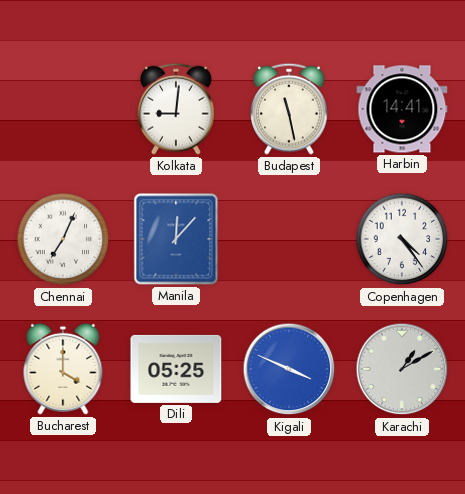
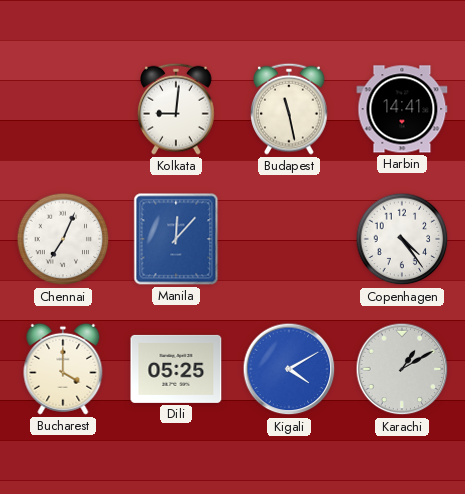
Kigali: 3:49 -> 4:10
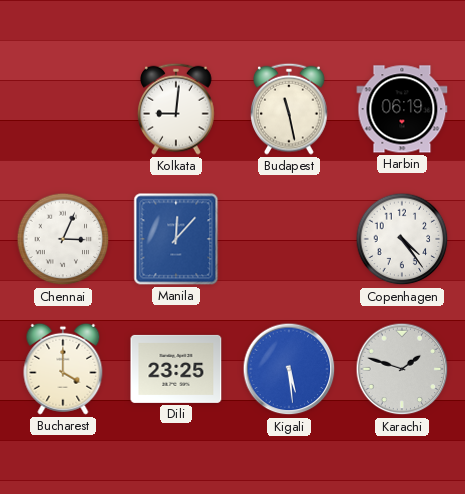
Harbin: 14:41 -> 06:19
Chennai: 7:04 -> 3:04
Dili: 05:25 -> 23:25
Kigali: 4:10 -> 5:29
Karachi: 1:10 -> 1:48
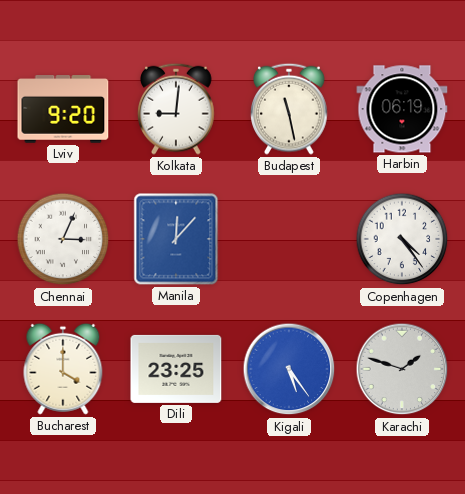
Lviv: none -> 9:20
Kigali: 5:29 -> 5:24
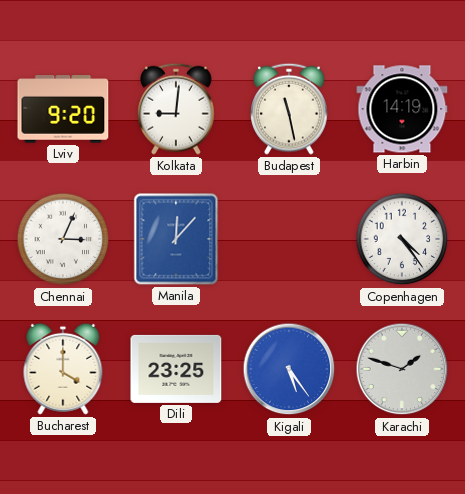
Harbin: 06:19 -> 14:19
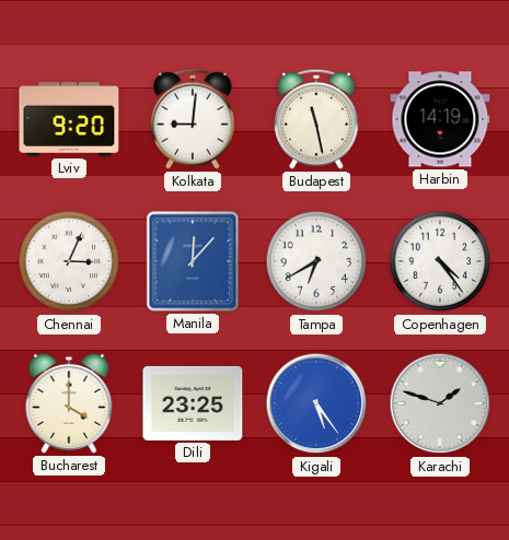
Tampa: none -> 6:40
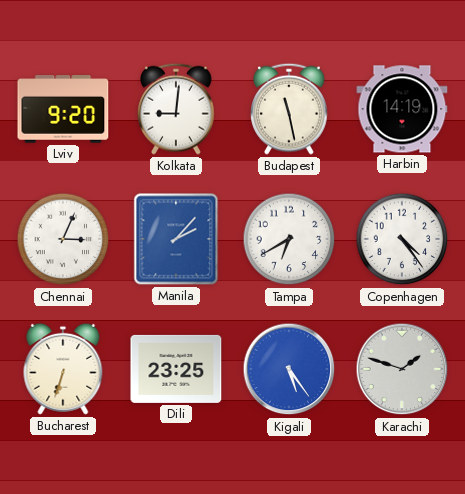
Manila: 12:07 -> 2:07
Bucharest: 4:00 -> 6:33
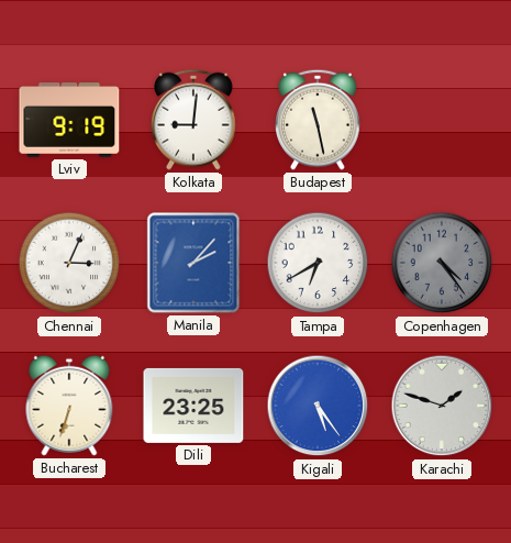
Lviv: 9:20 -> 9:19
Harbin: 14:19 -> none
Copenhagen dial: white -> grey
